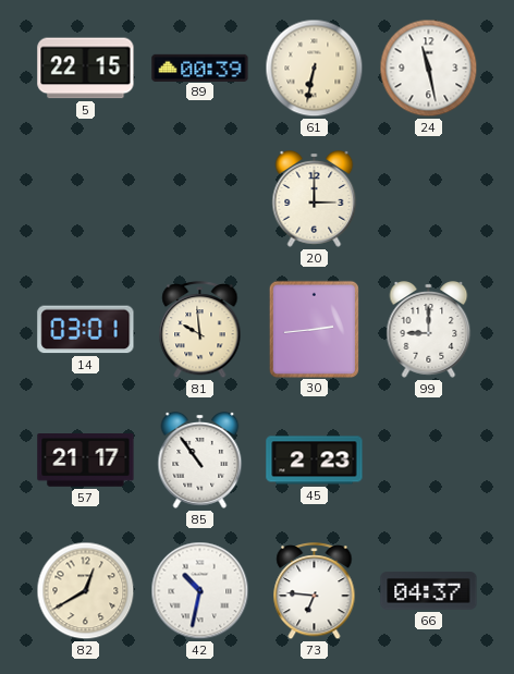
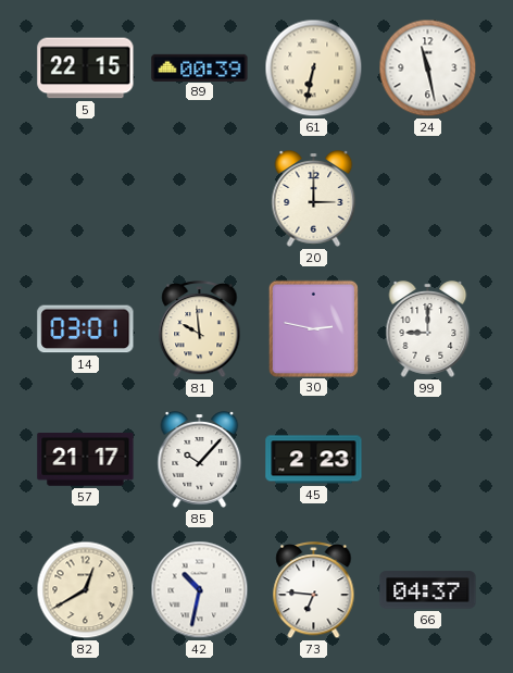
30: 2:44 -> 2:47
85: 10:54 -> 10:07
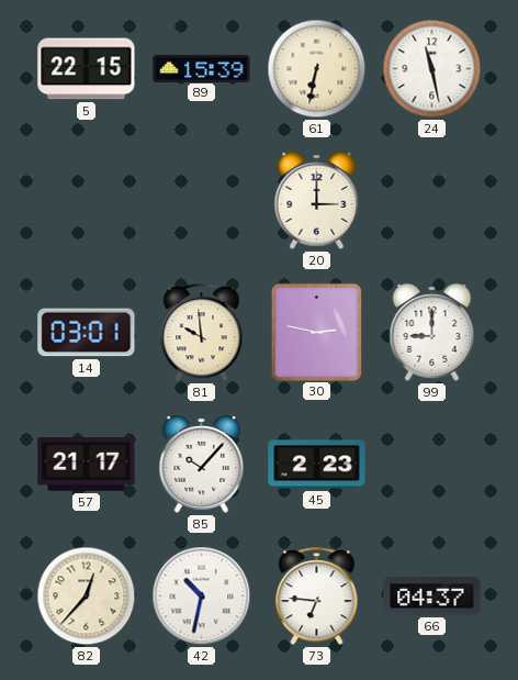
89: 00:39 -> 15:39
82: 12:40 -> 12:37
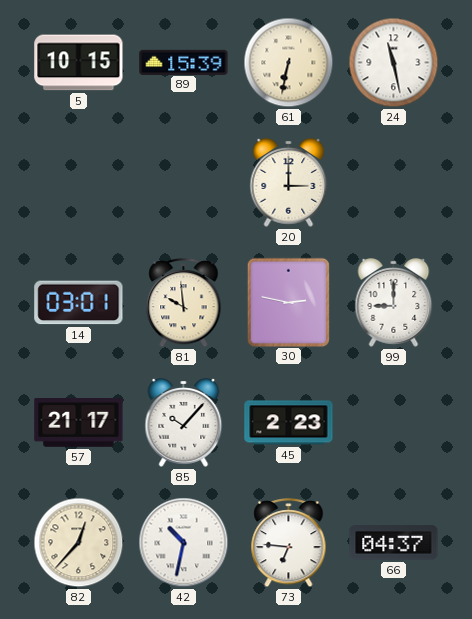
5: 22:15 -> 10:15
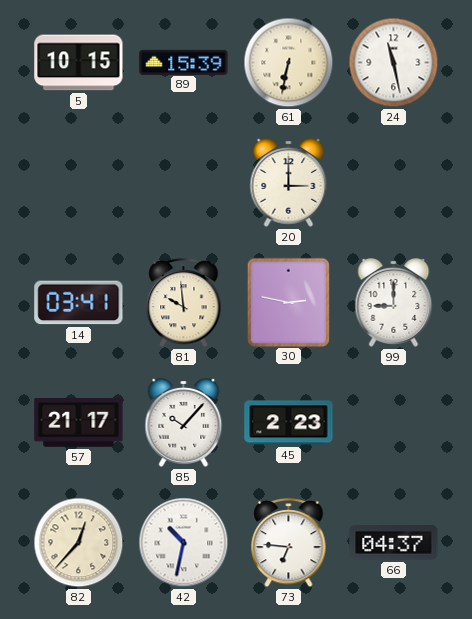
14: 03:01 -> 03:41
